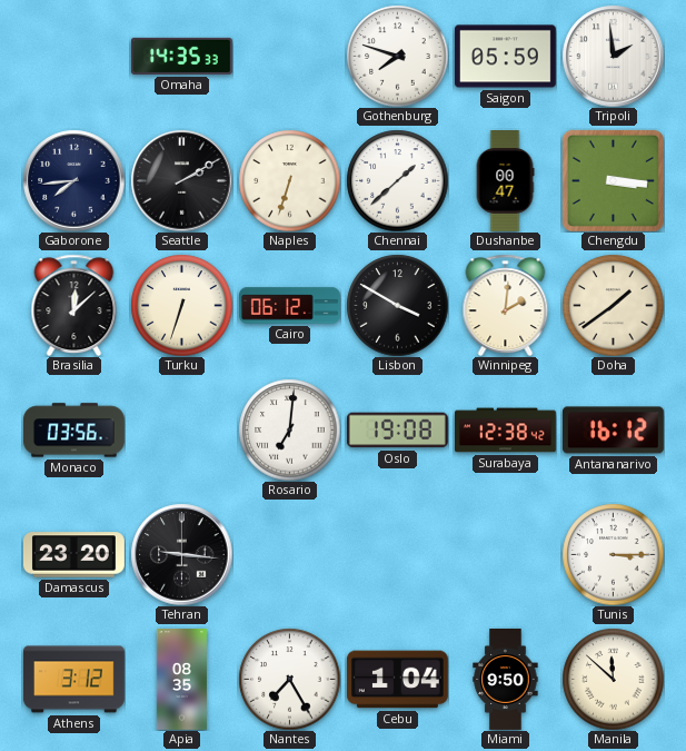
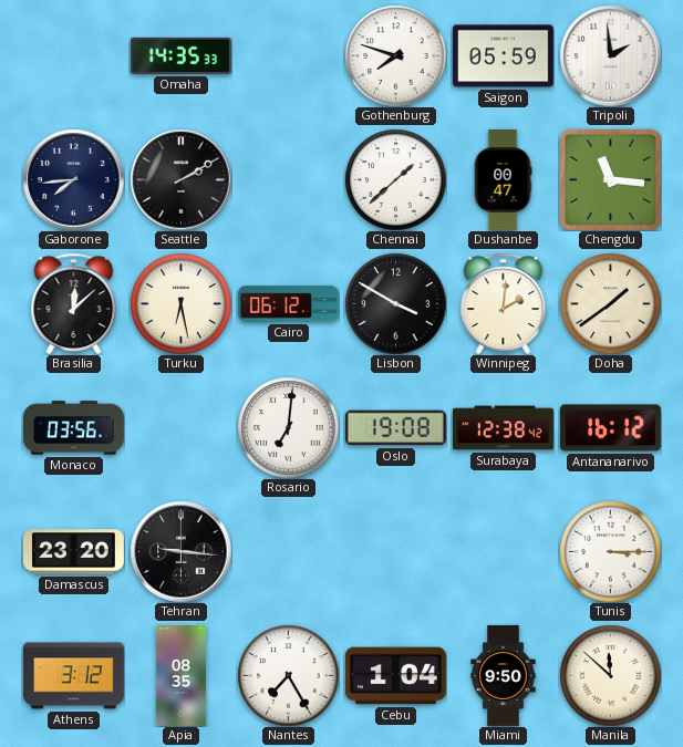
Naples: 6:33 -> none
Chengdu: 3:16 -> 11:16
Turku: 6:33 -> 6:28
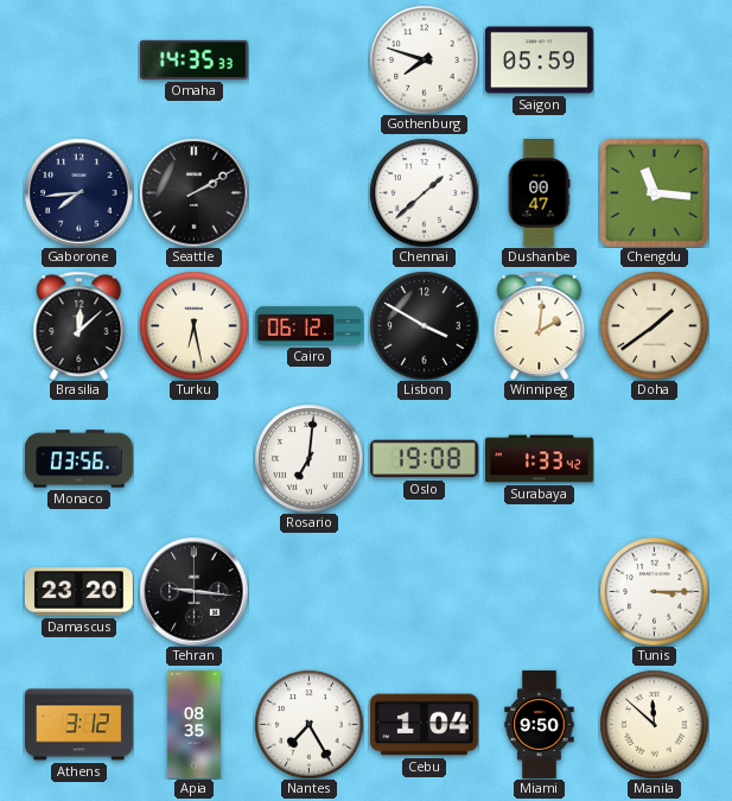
Tripoli: 1:59 -> none
Surabaya: 12:38 -> 1:33
Antananarivo: 16:12 -> none
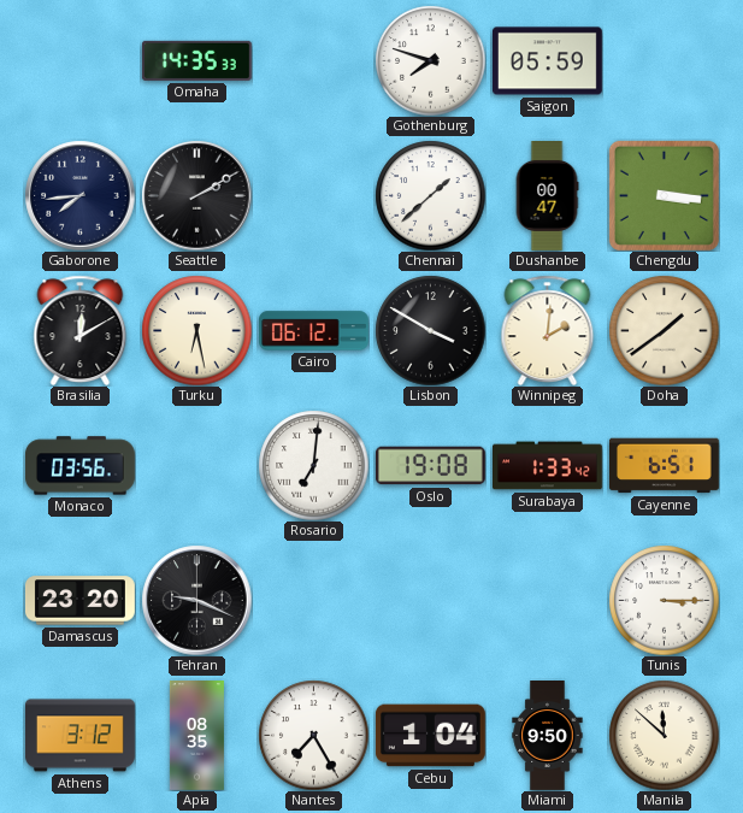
Chengdu: 11:16 -> 3:16
Brasilia: 12:08 -> 12:10
Cayenne: none -> 6:51
Tehran: 9:16 -> 9:19
